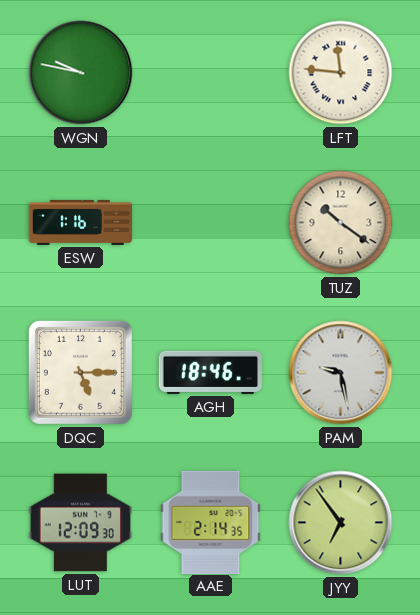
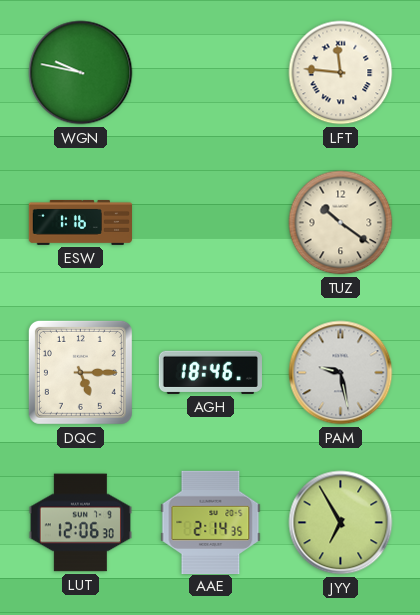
LUT: 12:09 -> 12:06
JYY: 6:54 -> 6:55
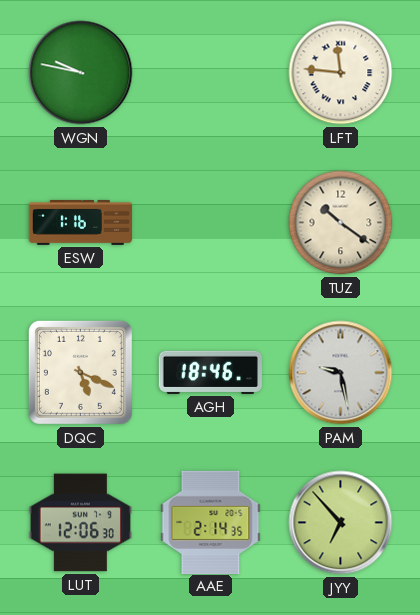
DQC: 5:15 -> 5:19
JYY: 6:55 -> 6:53
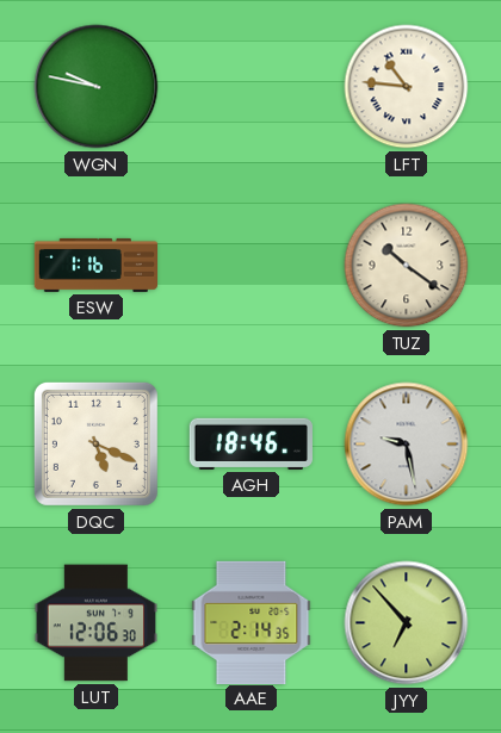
LFT: 11:46 -> 10:46
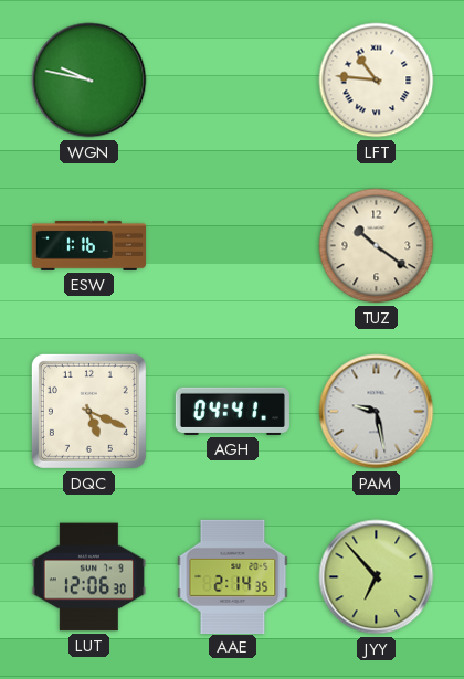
AGH: 18:46 -> 04:41
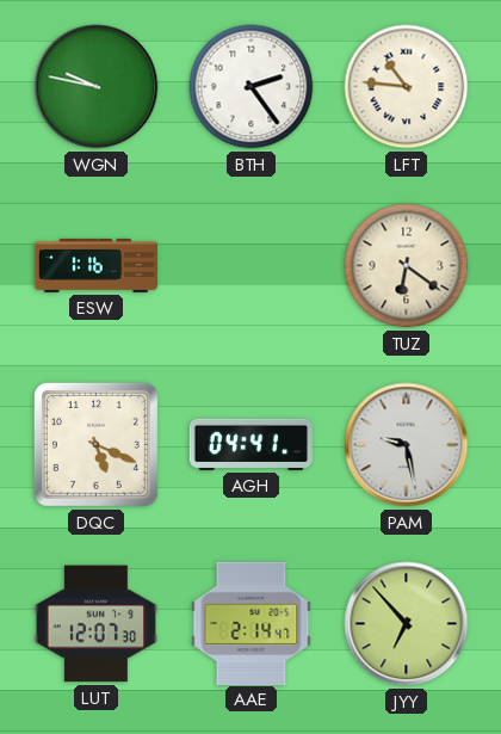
BTH: none -> 2:24
TUZ: 10:21 -> 6:21
LUT: 12:06 -> 12:07
AAE: 2:14:35 -> 2:14:47
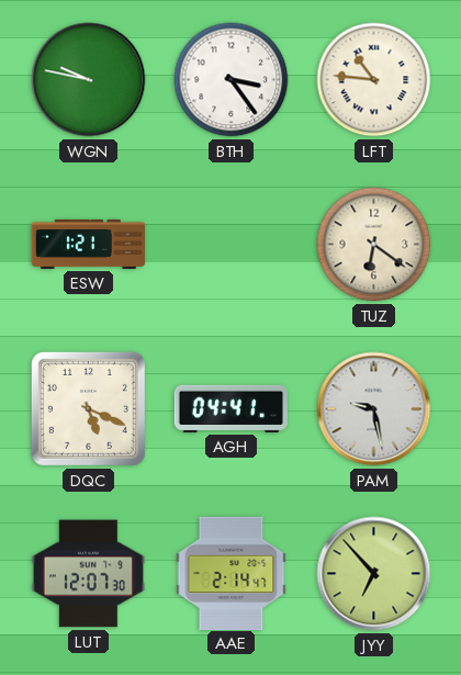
BTH: 2:24 -> 3:24
ESW: 1:16 -> 1:21
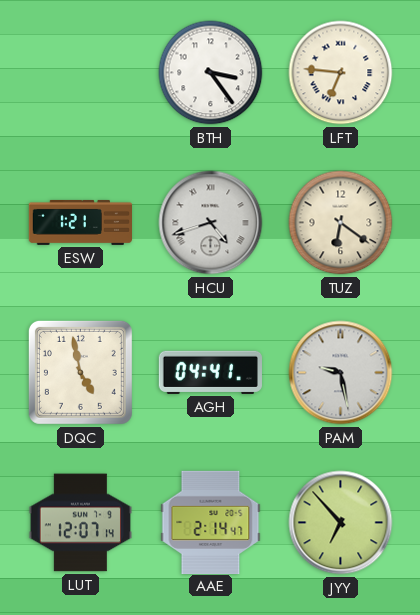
WGN: 9:47 -> none
LFT: 10:46 -> 6:46
HCU: none -> 4:42
DQC: 5:19 -> 4:58
LUT: 12:07:30 -> 12:07:14
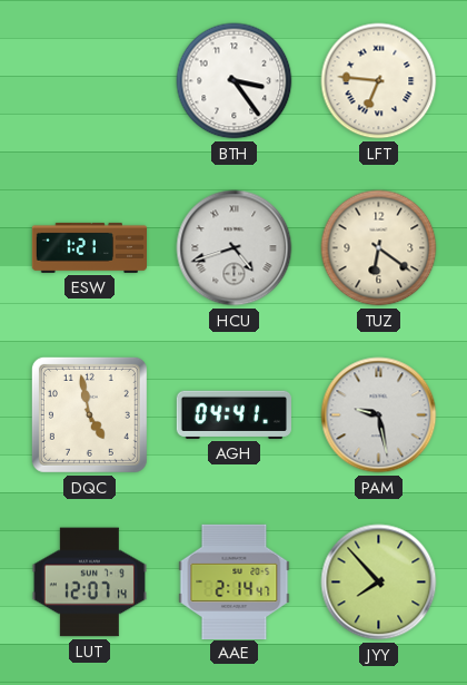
JYY: 6:53 -> 7:53
